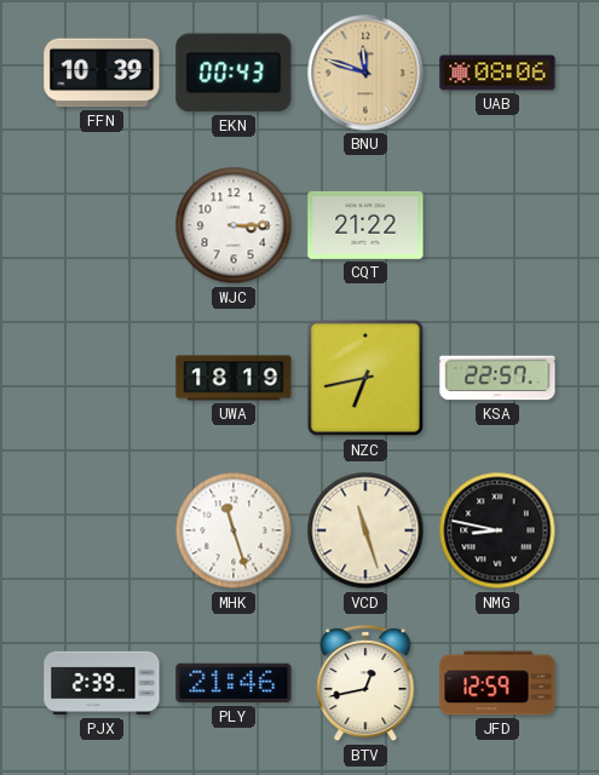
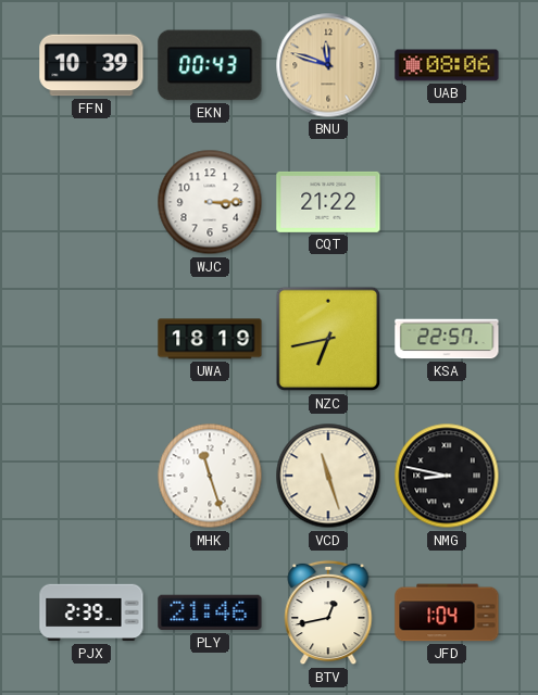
JFD: 12:59 -> 1:04
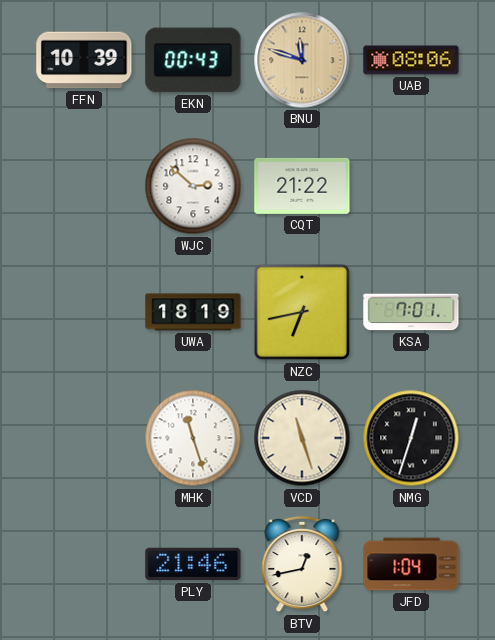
WJC: 3:15 -> 2:52
KSA: 22:57 -> 7:01
NMG: 8:47 -> 12:33
PJX: 2:39 -> none
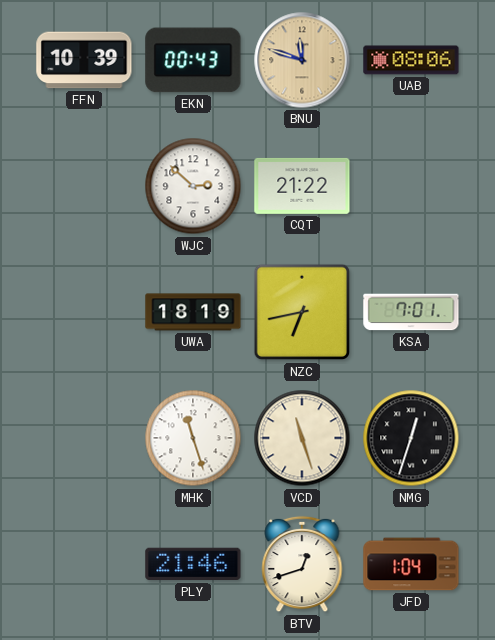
BTV: 12:43 -> 12:42
